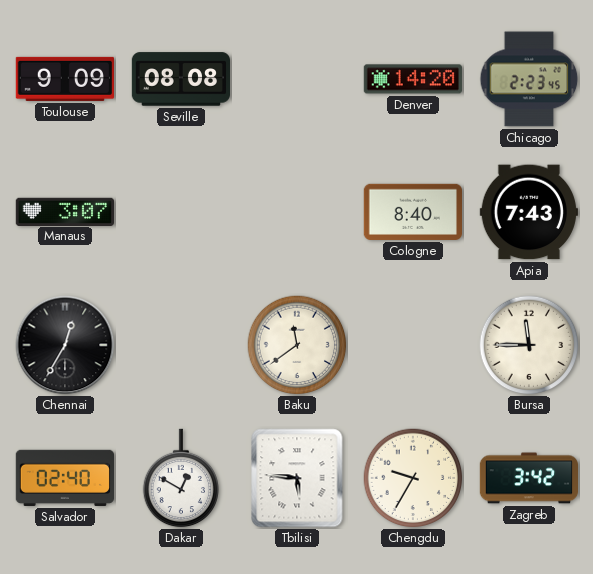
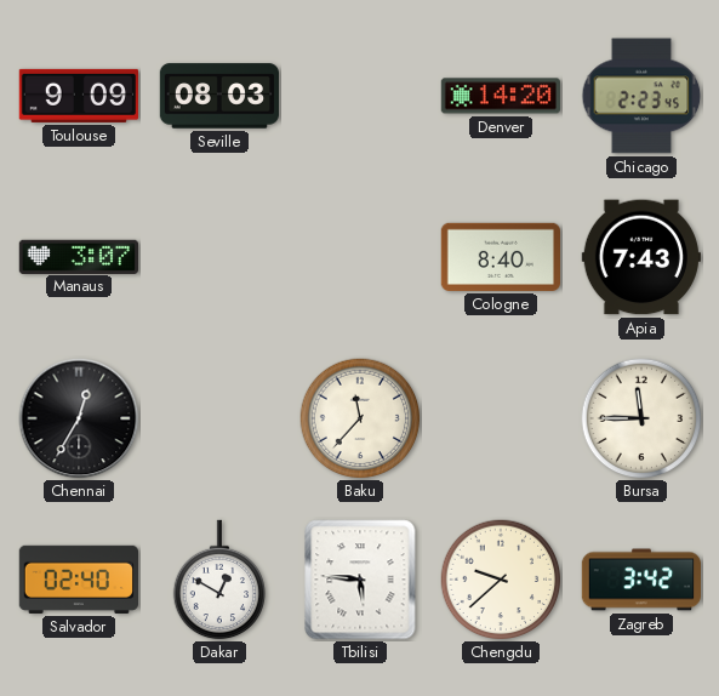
Seville: 08:08 -> 08:03
Baku: 11:39 -> 11:37
Chengdu: 9:35 -> 9:38
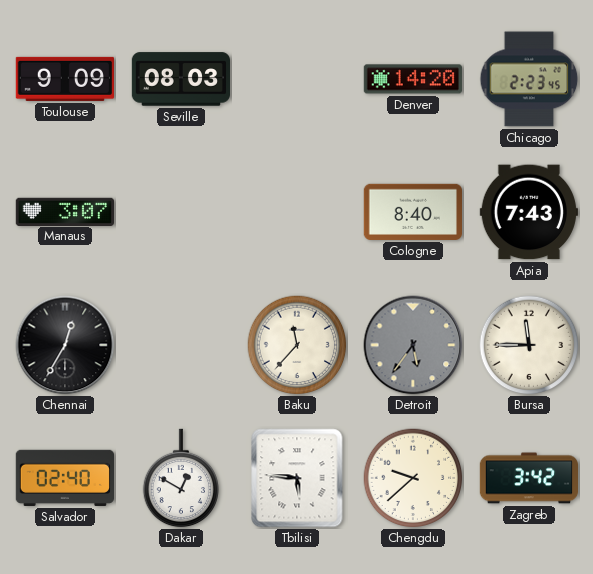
Detroit: none -> 5:36
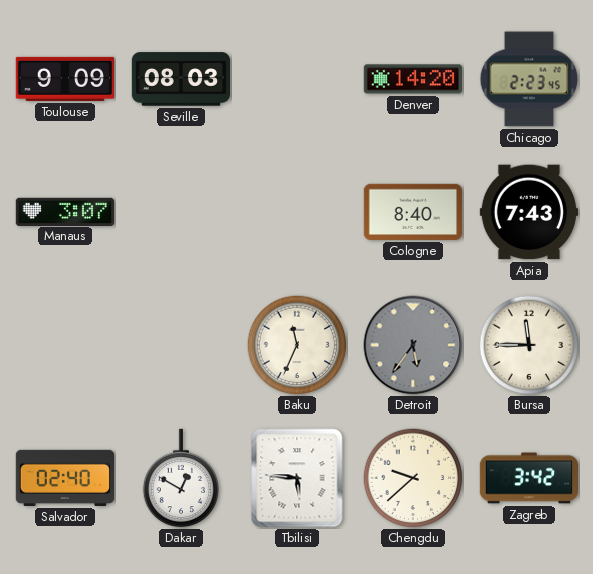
Chennai: 12:35 -> none
Baku: 11:37 -> 11:34
